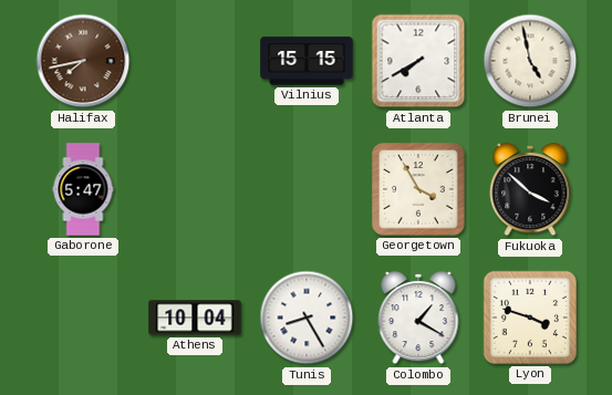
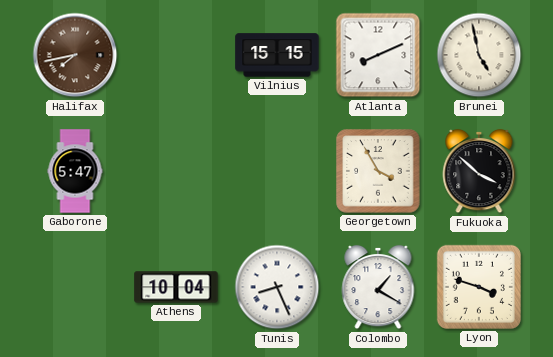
Atlanta: 7:40 -> 8:11
Tunis: 8:25 -> 8:26
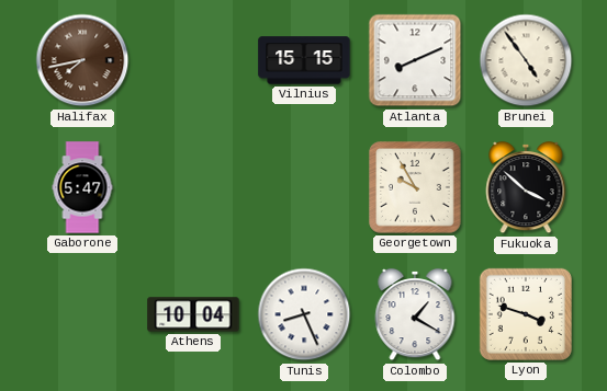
Brunei: 4:58 -> 4:54
Georgetown: 3:55 -> 9:55
